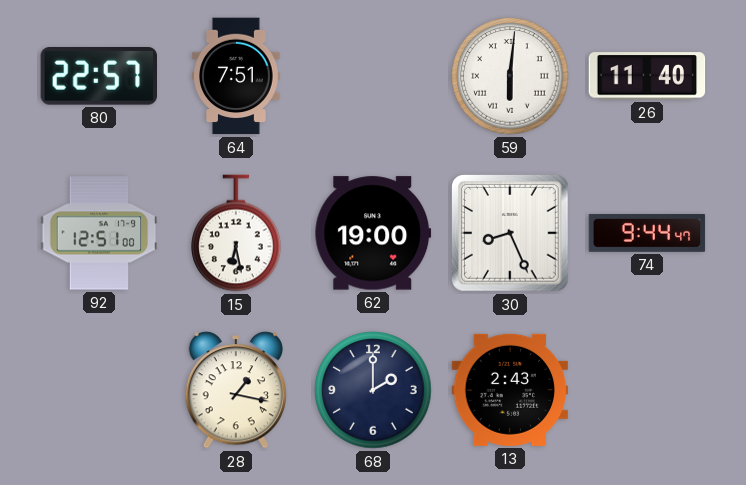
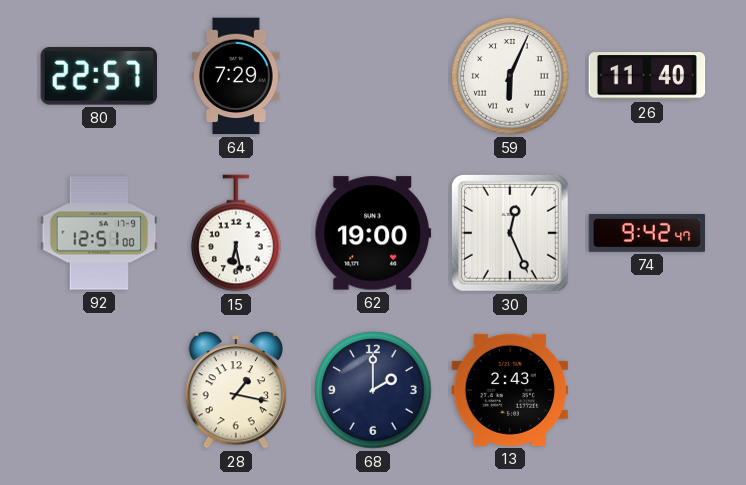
64: 7:51 -> 7:29
59: 6:01 -> 6:04
30: 8:26 -> 12:26
74: 9:44 -> 9:42
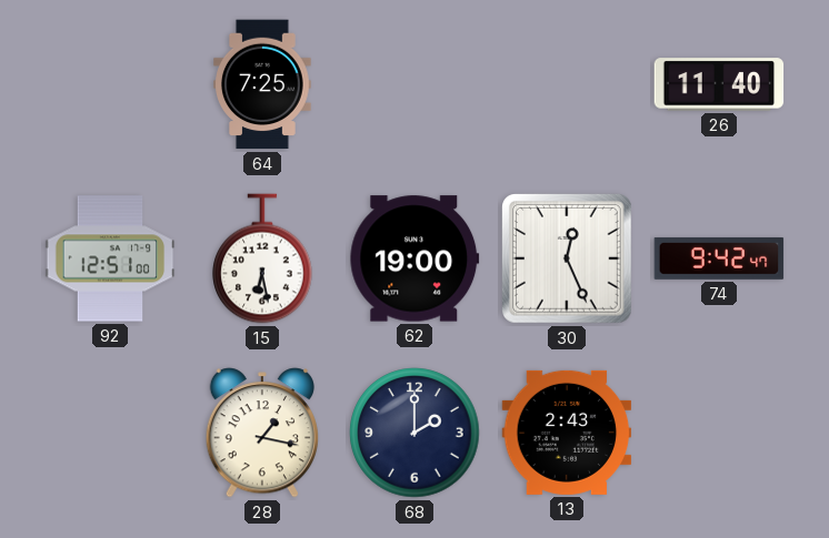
80: 22:57 -> none
64: 7:29 -> 7:25
59: 6:04 -> none
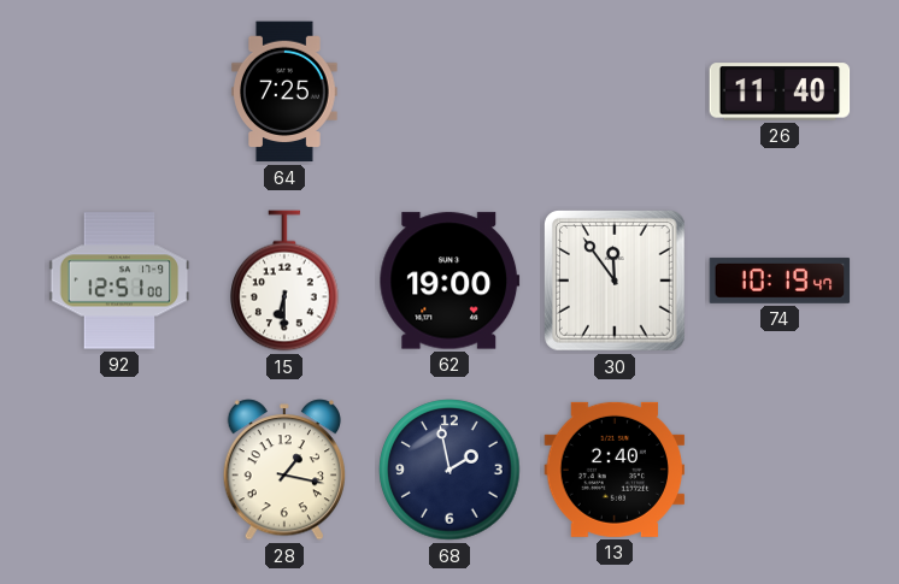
15: 6:28 -> 6:30
30: 12:26 -> 11:54
74: 9:42 -> 10:19
68: 2:00 -> 1:58
13: 2:43 -> 2:40
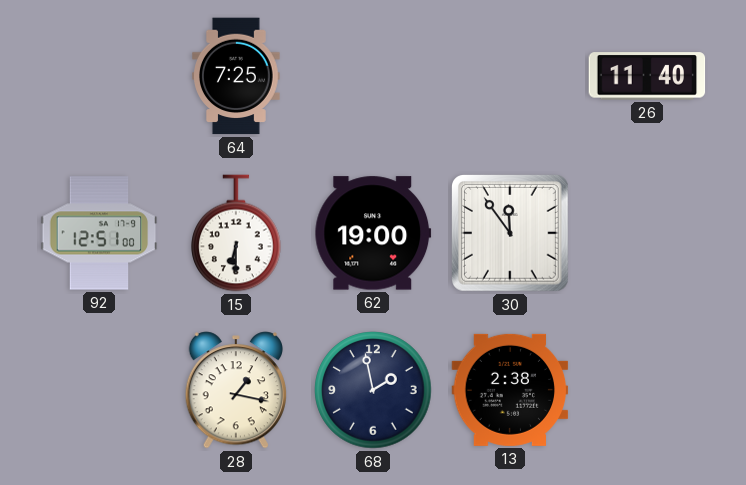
74: 10:19 -> none
13: 2:40 -> 2:38
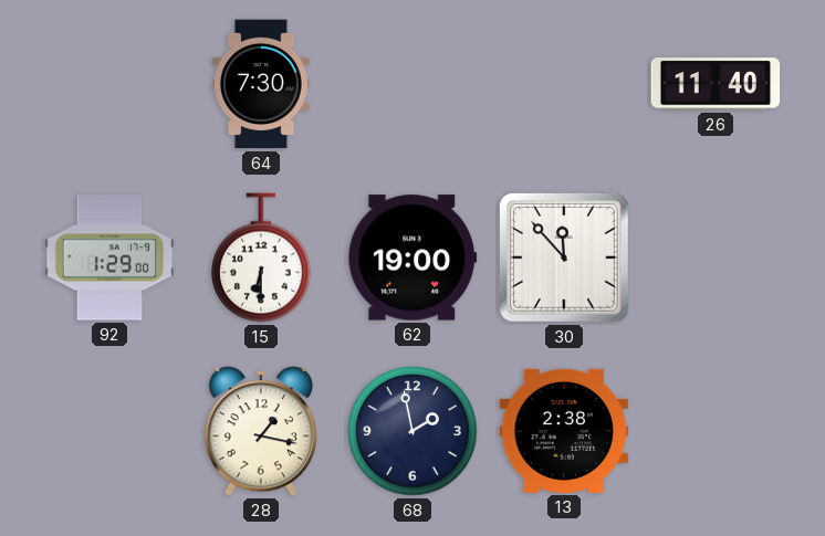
64: 7:25 -> 7:30
92: 12:51 -> 1:29
30: 11:54 -> 11:53
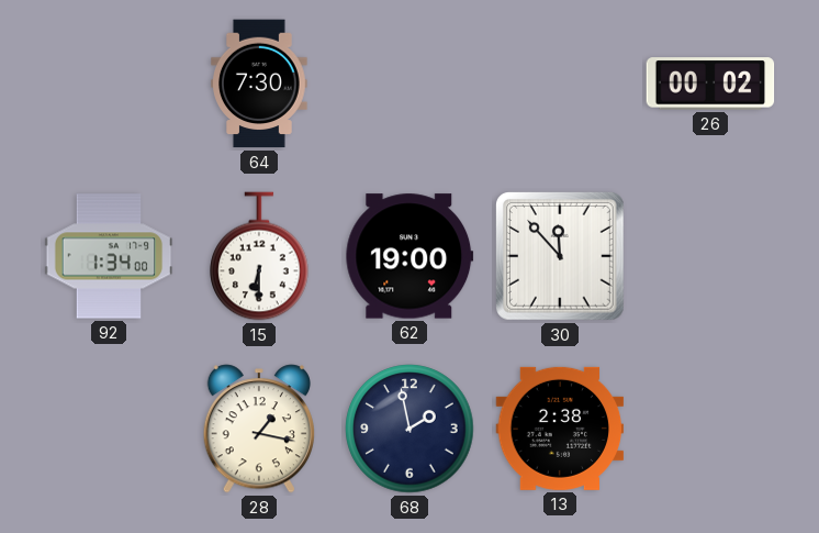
26: 11:40 -> 00:02
92: 1:29 -> 1:34
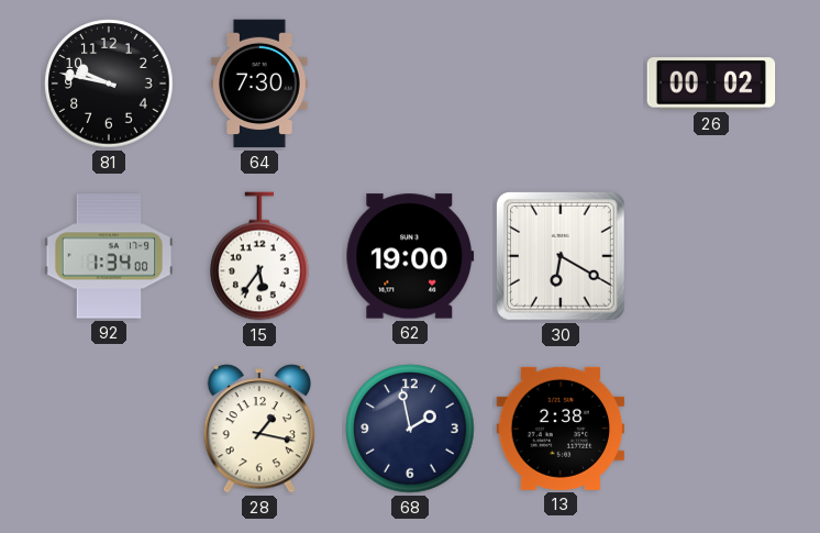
81: none -> 9:47
15: 6:30 -> 5:36
30: 11:53 -> 6:20
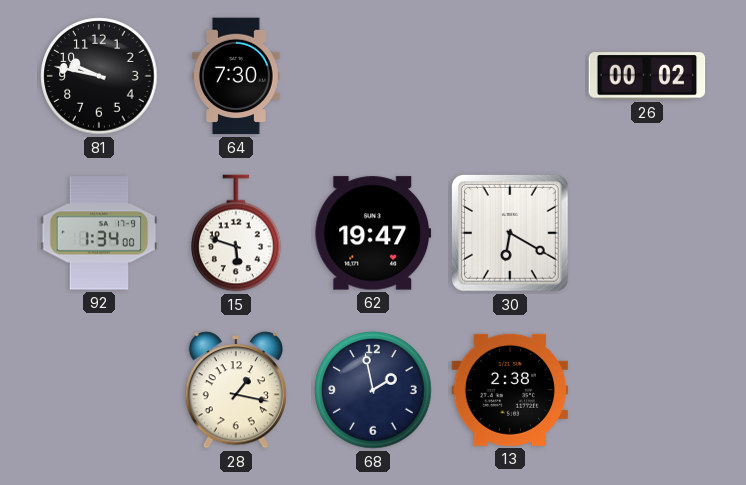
15: 5:36 -> 5:48
62: 19:00 -> 19:47
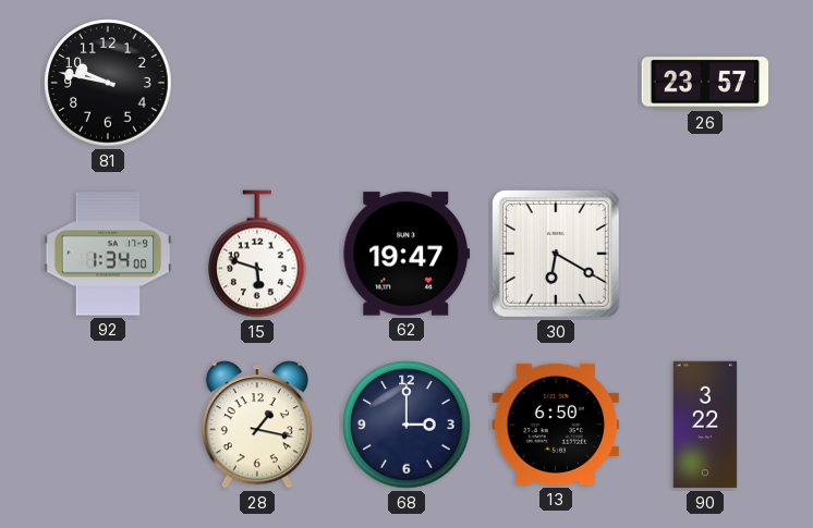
64: 7:30 -> none
26: 00:02 -> 23:57
68: 1:58 -> 3:00
13: 2:38 -> 6:50
90: none -> 3:22
